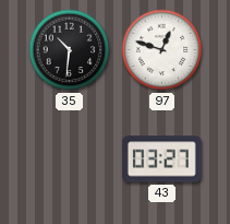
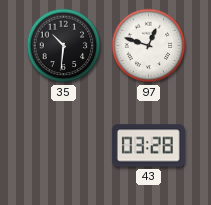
43: 03:27 -> 03:28
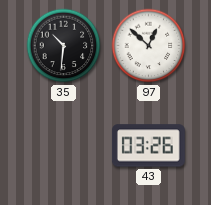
97: 12:48 -> 12:52
43: 03:28 -> 03:26
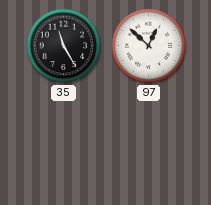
35: 10:31 -> 11:25
43: 03:26 -> none
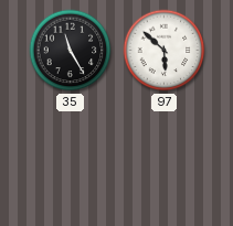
97: 12:52 -> 5:52
